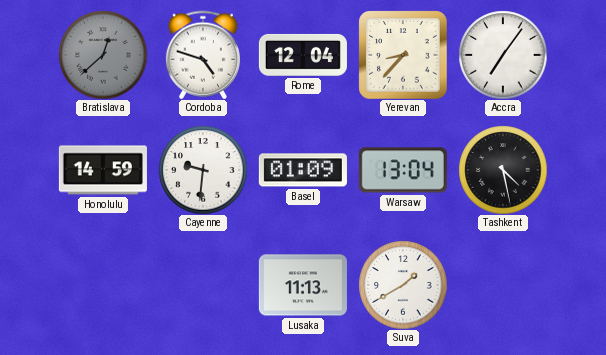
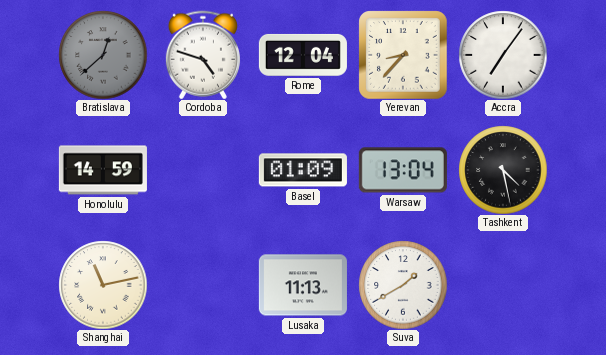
Cayenne: 9:31 -> none
Shanghai: none -> 11:13
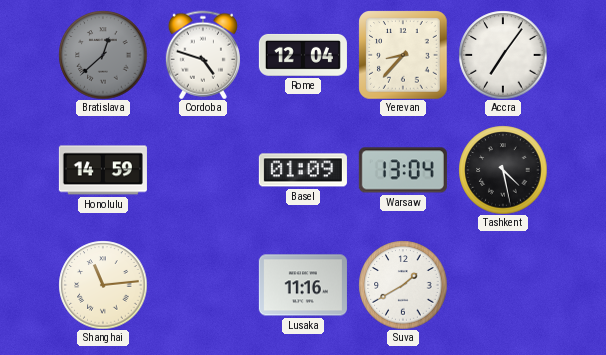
Shanghai: 11:13 -> 11:14
Lusaka: 11:13 -> 11:16
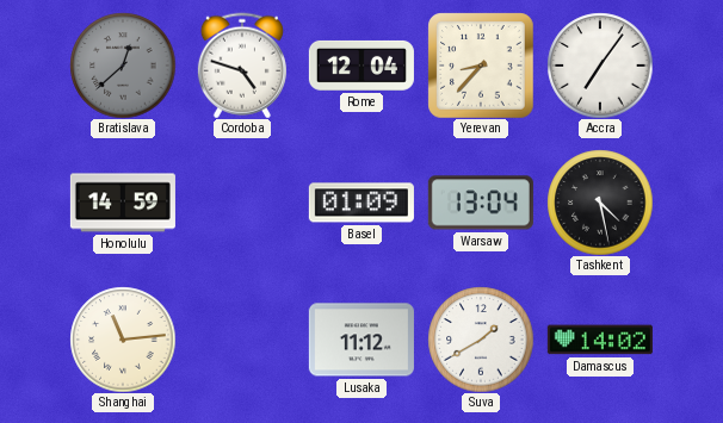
Lusaka: 11:16 -> 11:12
Damascus: none -> 14:02
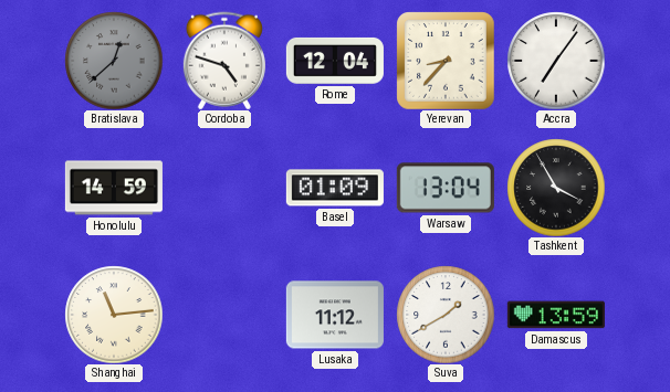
Tashkent: 4:28 -> 3:55
Damascus: 14:02 -> 13:59
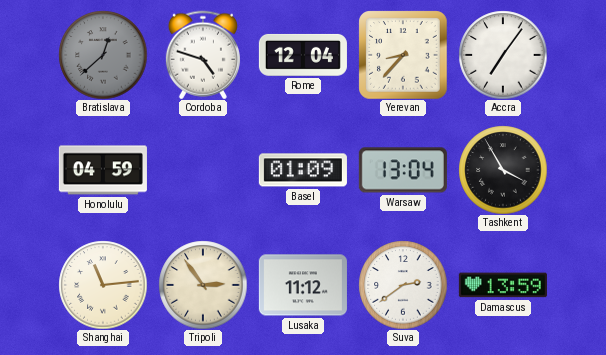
Honolulu: 14:59 -> 04:59
Tripoli: none -> 2:54
Suva: 1:40 -> 2:39
